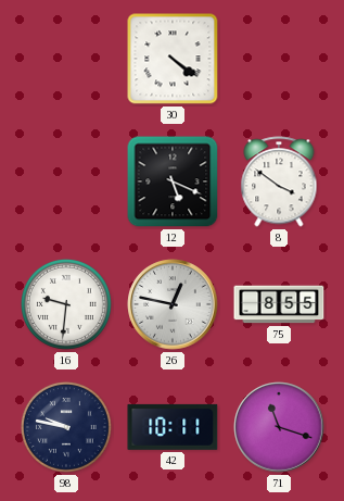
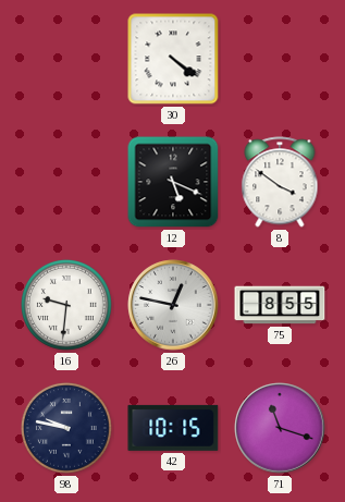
42: 10:11 -> 10:15
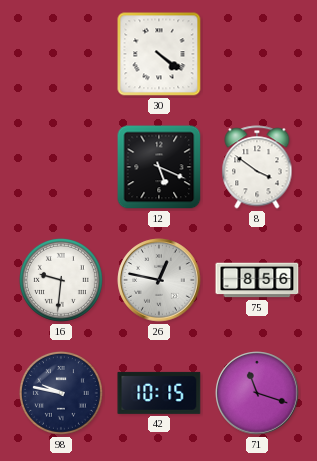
75: 8:55 -> 8:56
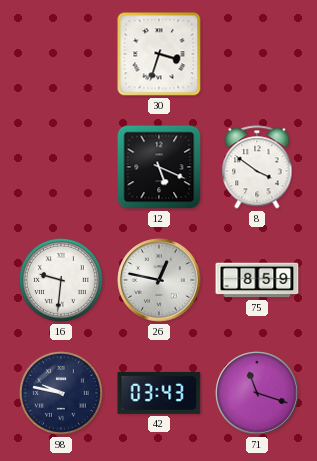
30: 4:21 -> 3:33
75: 8:56 -> 8:59
42: 10:15 -> 03:43
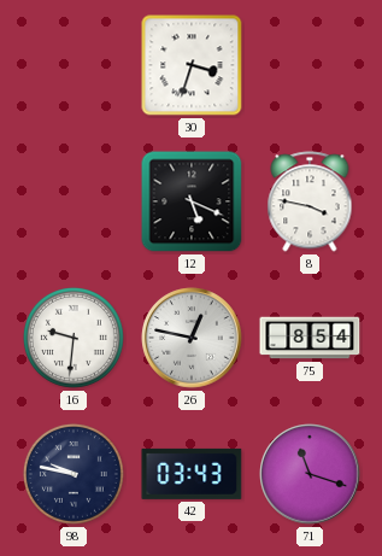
8: 3:51 -> 3:47
75: 8:59 -> 8:54
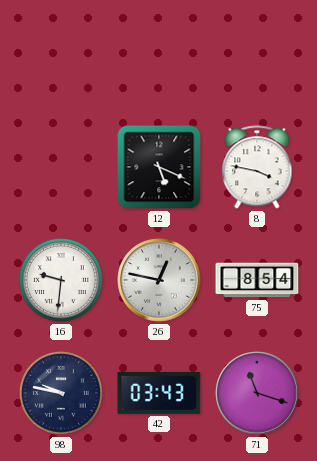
30: 3:33 -> none
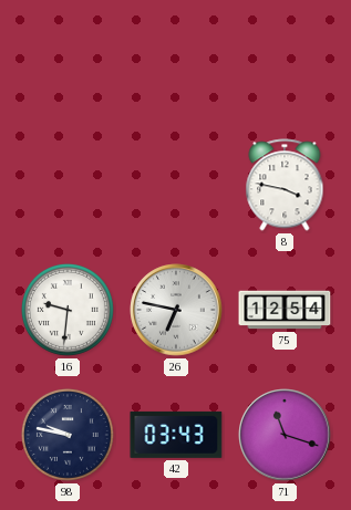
12: 5:19 -> none
26: 12:47 -> 6:47
75: 8:54 -> 12:54
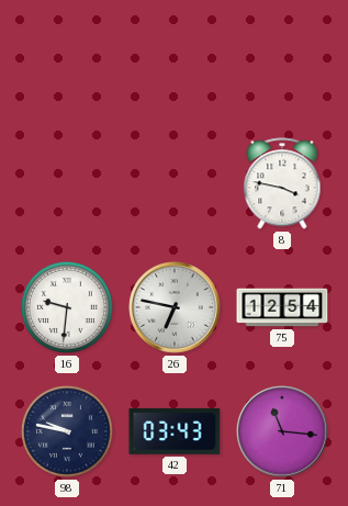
71: 11:18 -> 11:16
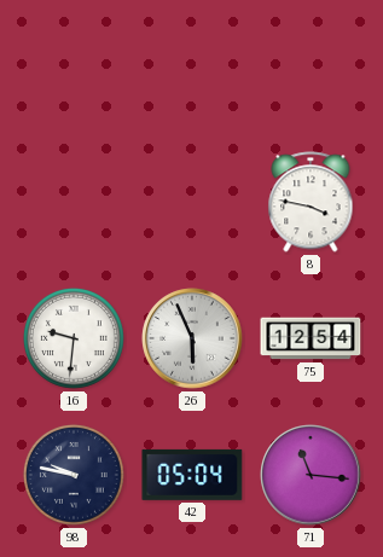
26: 6:47 -> 5:56
42: 03:43 -> 05:04
